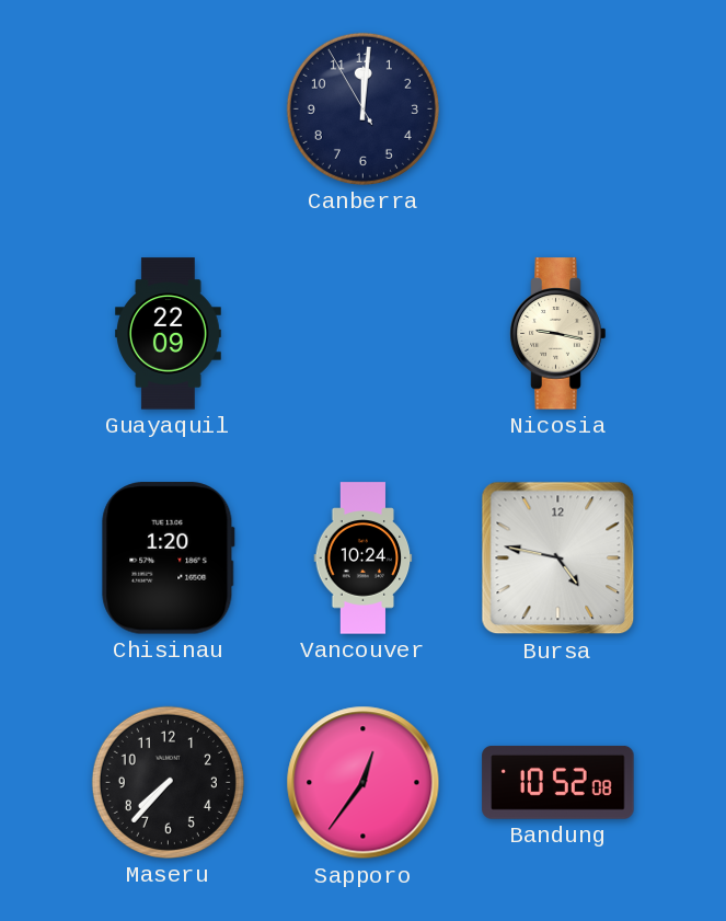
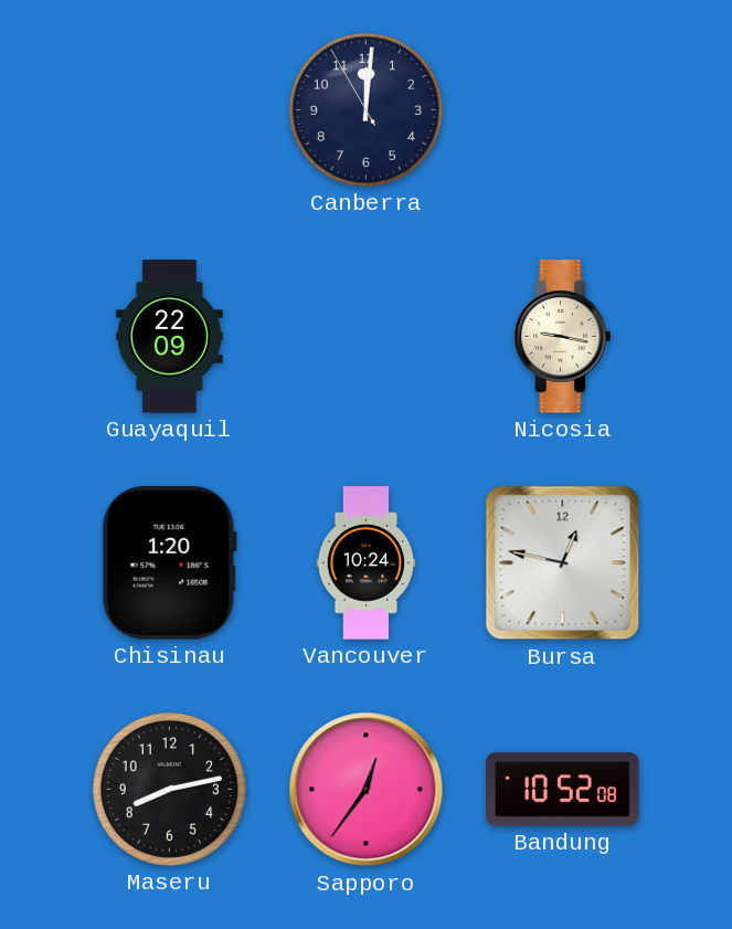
Bursa: 4:47 -> 12:47
Maseru: 7:37 -> 8:13
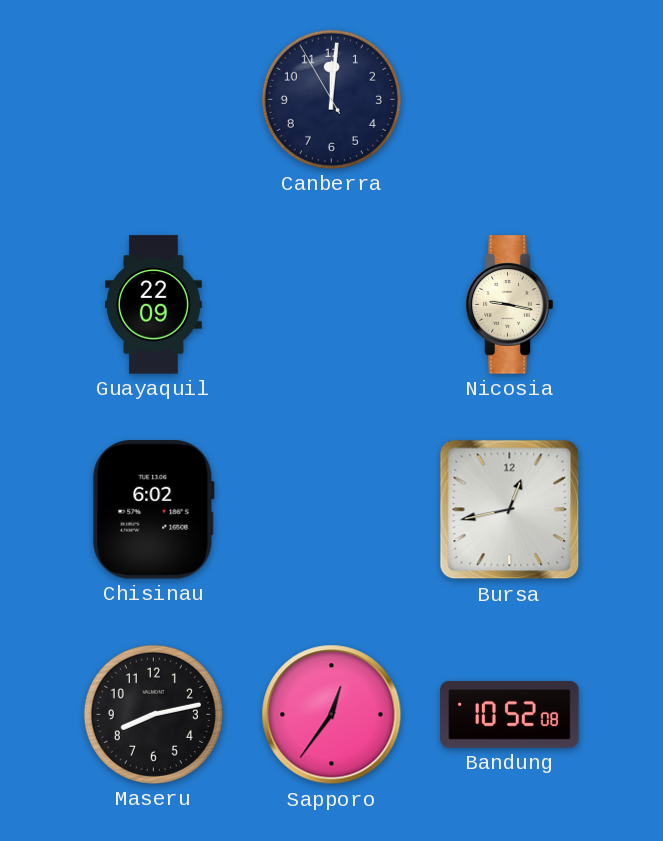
Chisinau: 1:20 -> 6:02
Vancouver: 10:24 -> none
Bursa: 12:47 -> 12:43
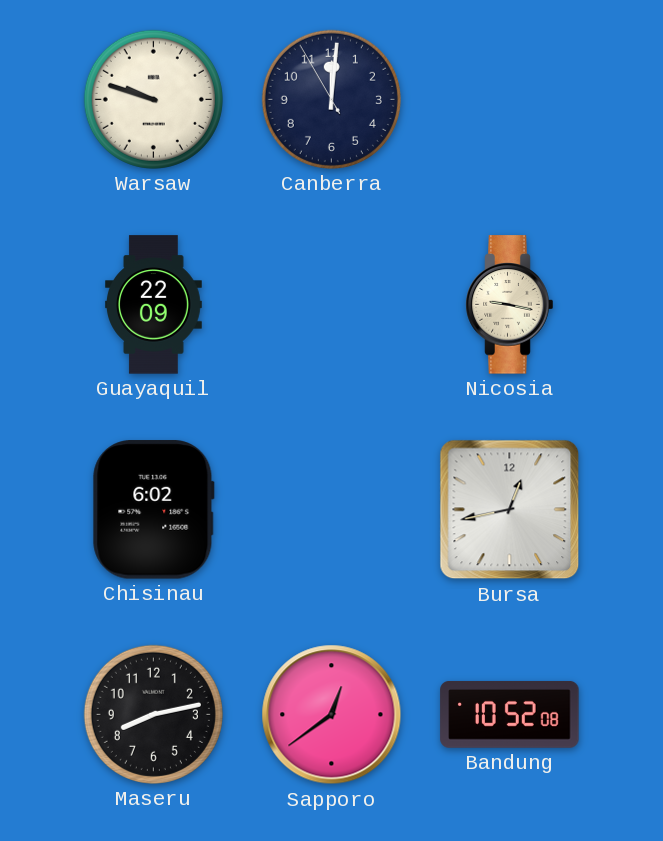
Warsaw: none -> 9:48
Sapporo: 12:36 -> 12:39
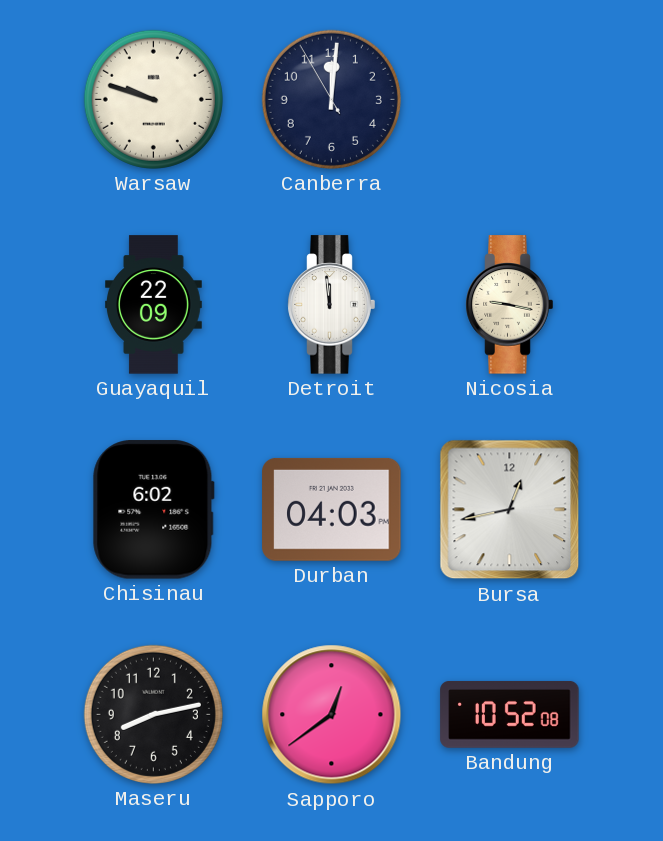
Detroit: none -> 11:59
Durban: none -> 04:03
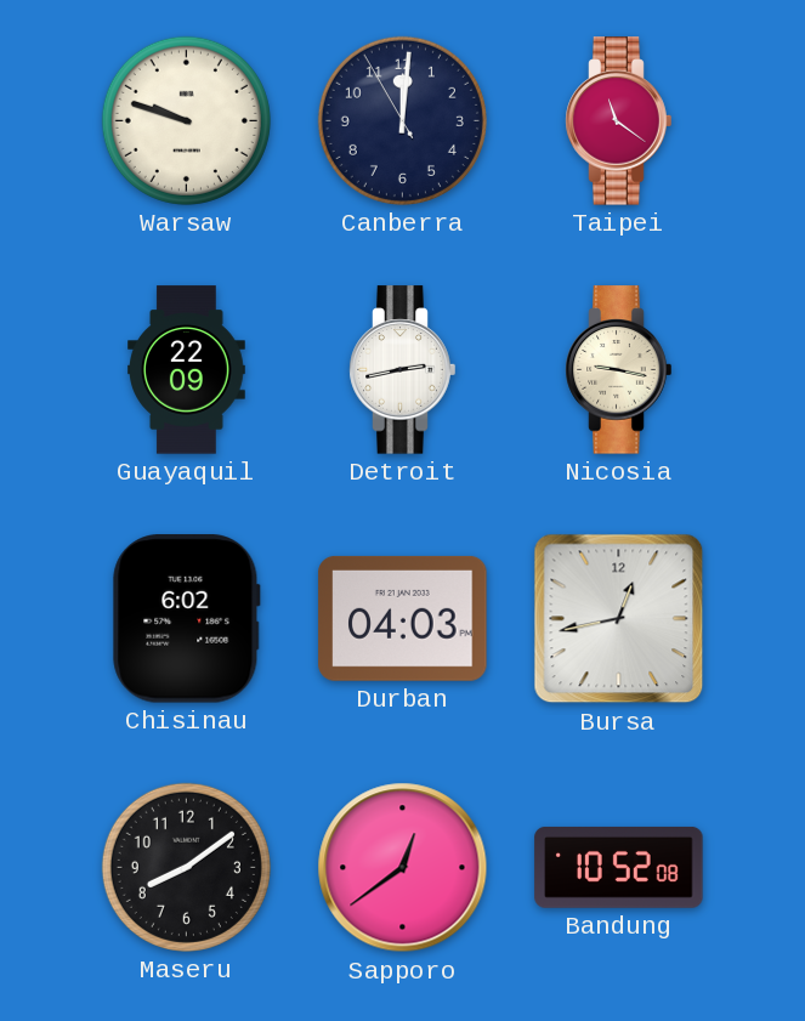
Taipei: none -> 11:21
Detroit: 11:59 -> 2:43
Maseru: 8:13 -> 8:09
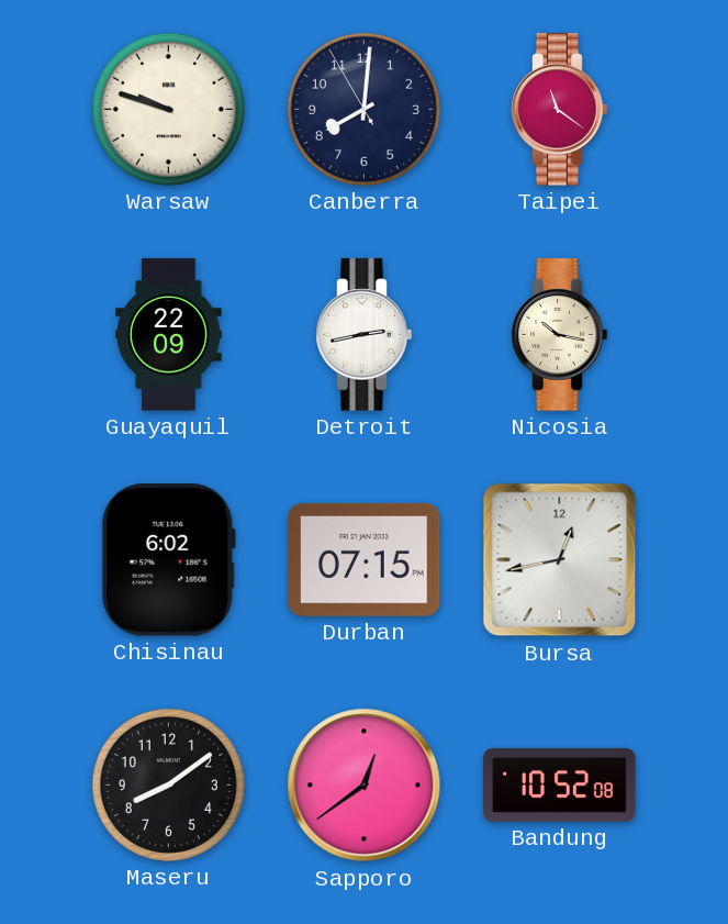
Canberra: 12:00 -> 8:00
Nicosia: 9:17 -> 10:17
Durban: 04:03 -> 07:15
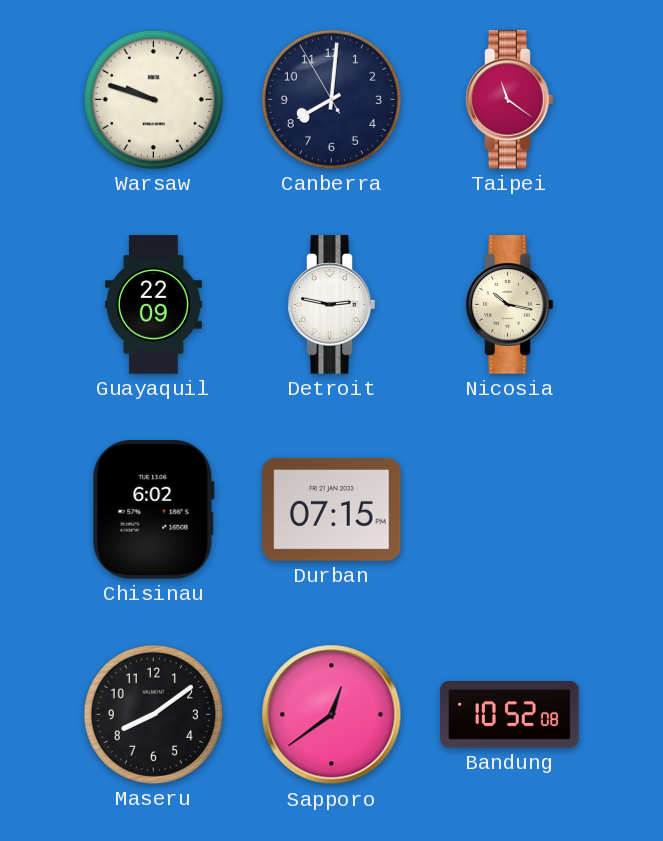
Detroit: 2:43 -> 2:47
Bursa: 12:43 -> none
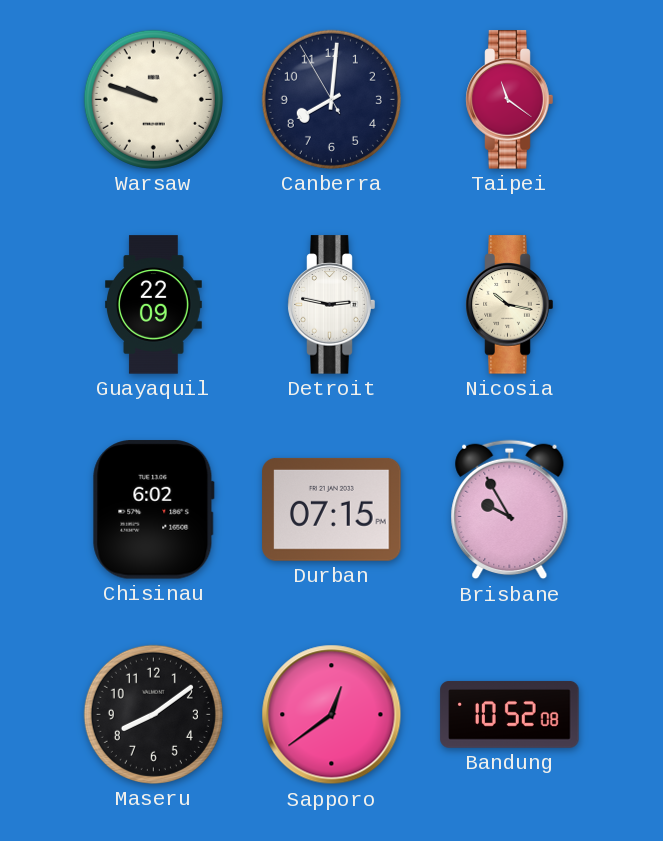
Brisbane: none -> 9:55
